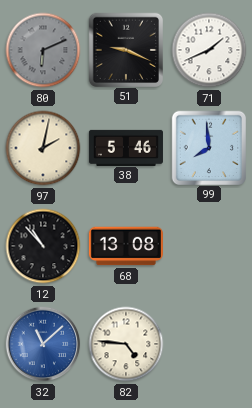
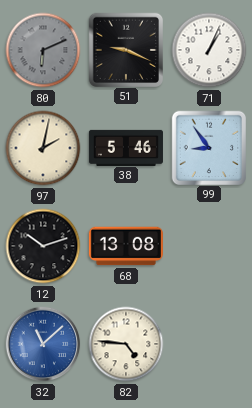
71: 1:41 -> 1:04
99: 7:59 -> 8:54
12: 10:53 -> 10:12
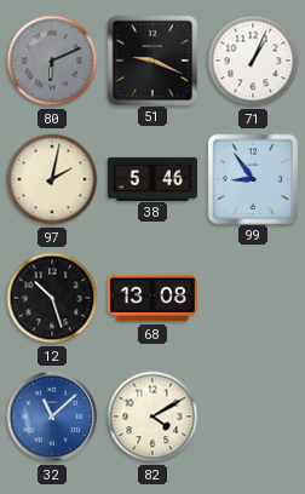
12: 10:12 -> 10:27
82: 4:46 -> 4:10
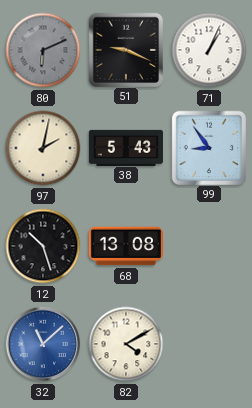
38: 5:46 -> 5:43
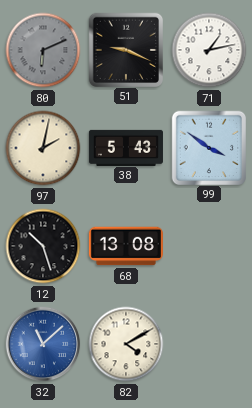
71: 1:04 -> 1:13
99: 8:54 -> 3:51
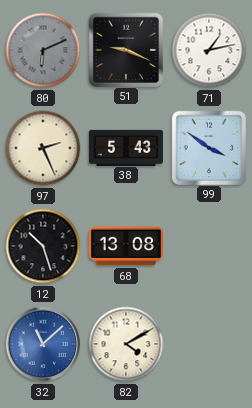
97: 2:02 -> 2:26
